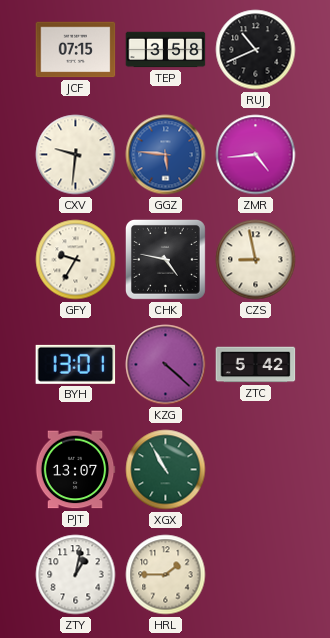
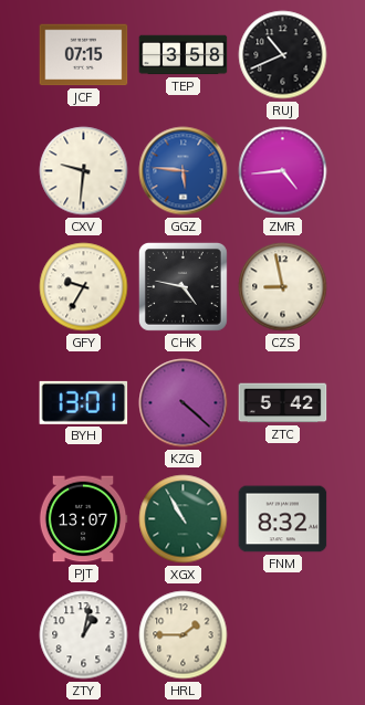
FNM: none -> 8:32
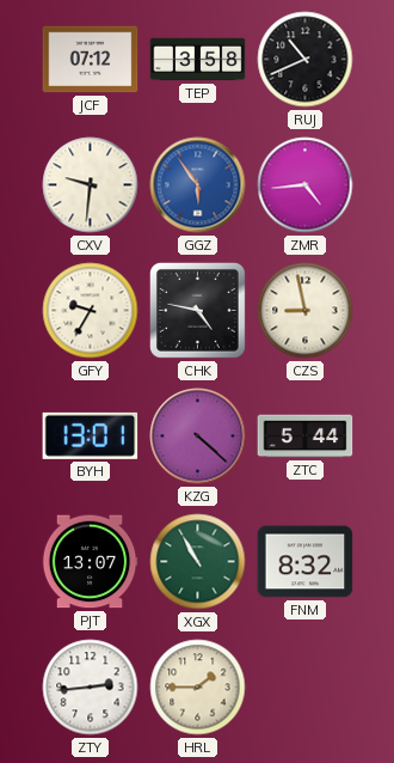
JCF: 07:15 -> 07:12
GGZ: 5:46 -> 5:54
ZTC: 5:42 -> 5:44
ZTY: 1:02 -> 2:44
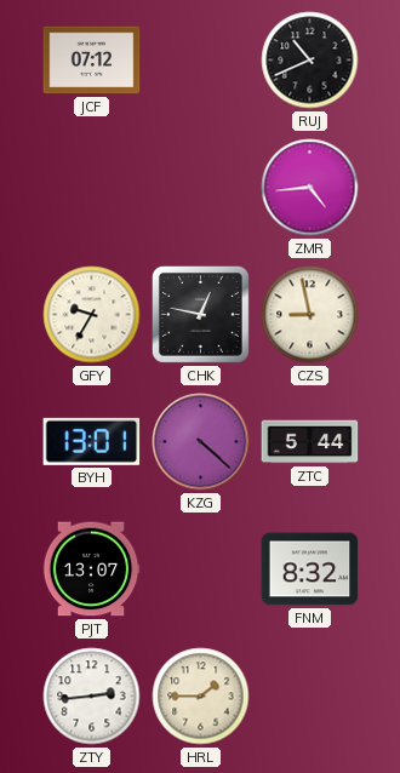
TEP: 3:58 -> none
CXV: 9:31 -> none
GGZ: 5:54 -> none
CHK: 4:47 -> 12:47
XGX: 10:55 -> none
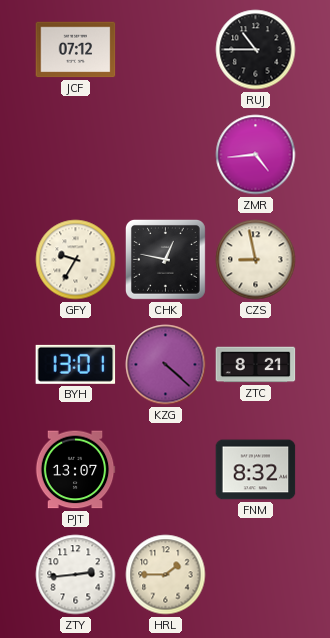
RUJ: 10:41 -> 10:45
ZTC: 5:44 -> 8:21
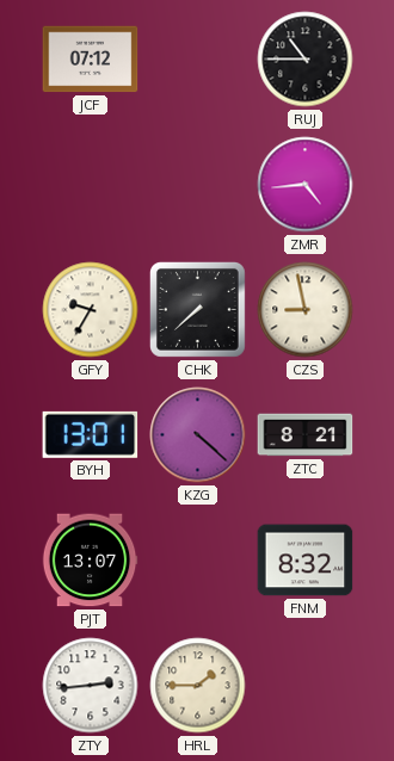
CHK: 12:47 -> 7:38
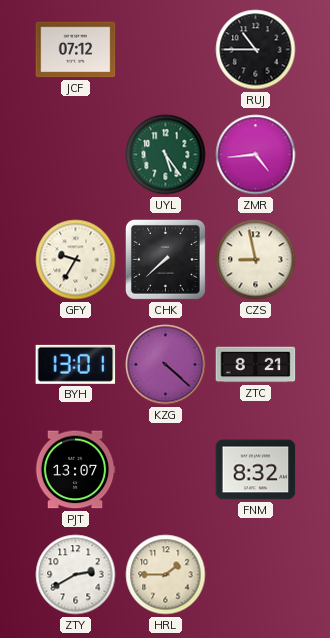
UYL: none -> 5:24
ZTY: 2:44 -> 2:40
